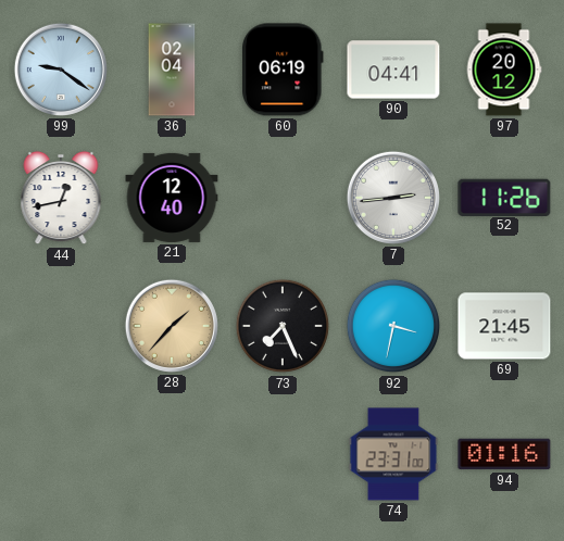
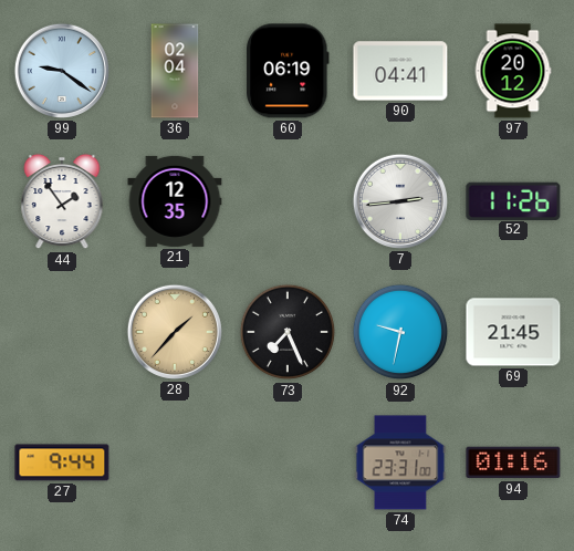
44: 12:43 -> 1:54
21: 12:40 -> 12:35
92: 3:32 -> 9:32
27: none -> 9:44
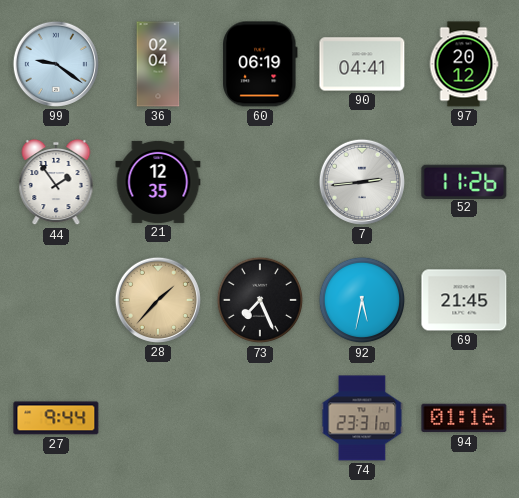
92: 9:32 -> 5:32
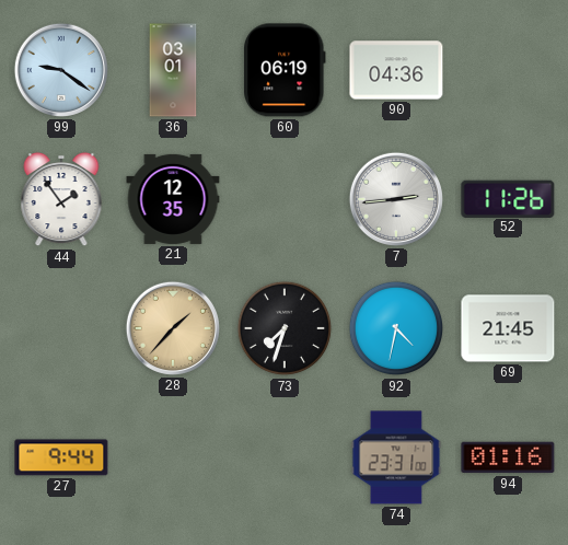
36: 02:04 -> 03:01
90: 04:41 -> 04:36
97: 20:12 -> none
73: 7:26 -> 7:33
92: 5:32 -> 4:32
